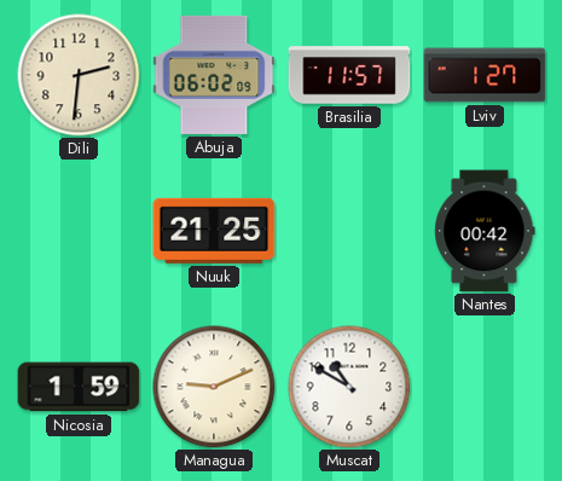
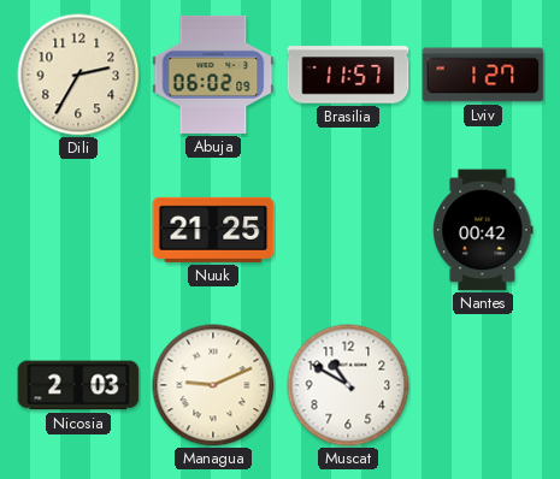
Dili: 2:31 -> 2:35
Nicosia: 1:59 -> 2:03
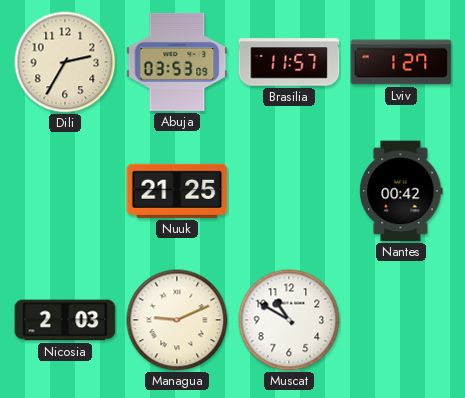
Abuja: 06:02 -> 03:53
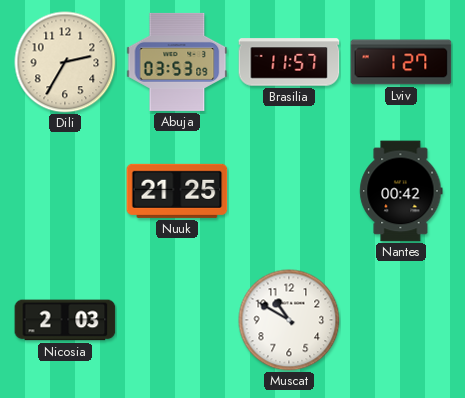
Managua: 9:11 -> none
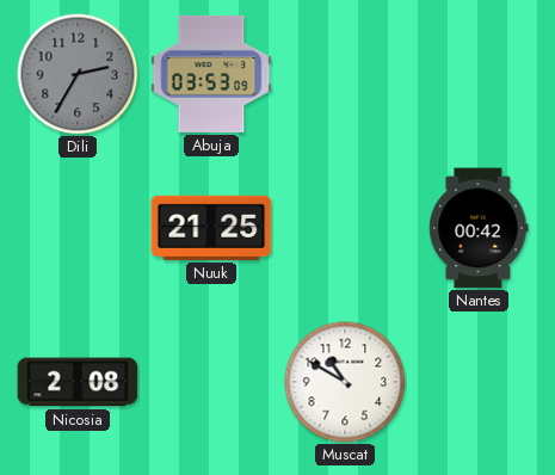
Dili dial: cream -> grey
Brasilia: 11:57 -> none
Lviv: 1:27 -> none
Nicosia: 2:03 -> 2:08
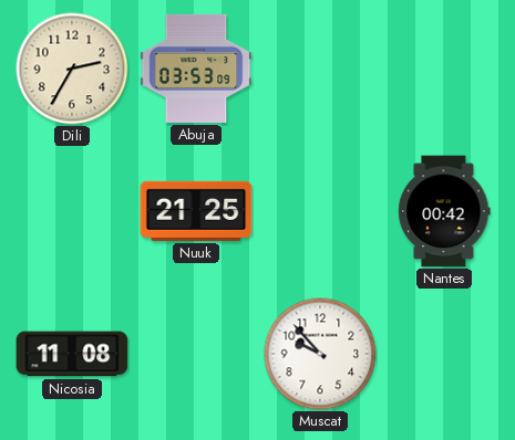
Dili dial: grey -> cream
Nicosia: 2:08 -> 11:08
Muscat: 10:50 -> 9:53
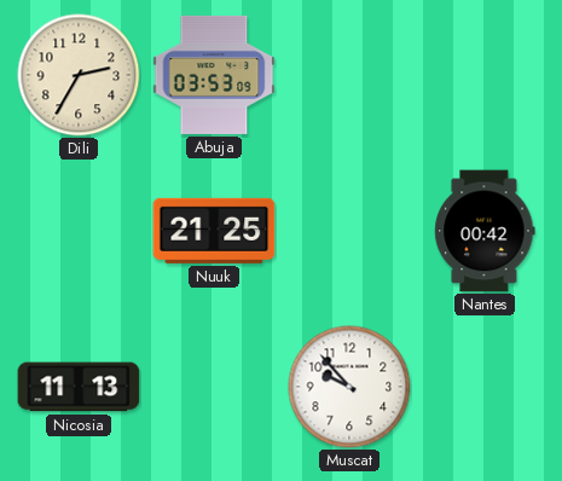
Nicosia: 11:08 -> 11:13
